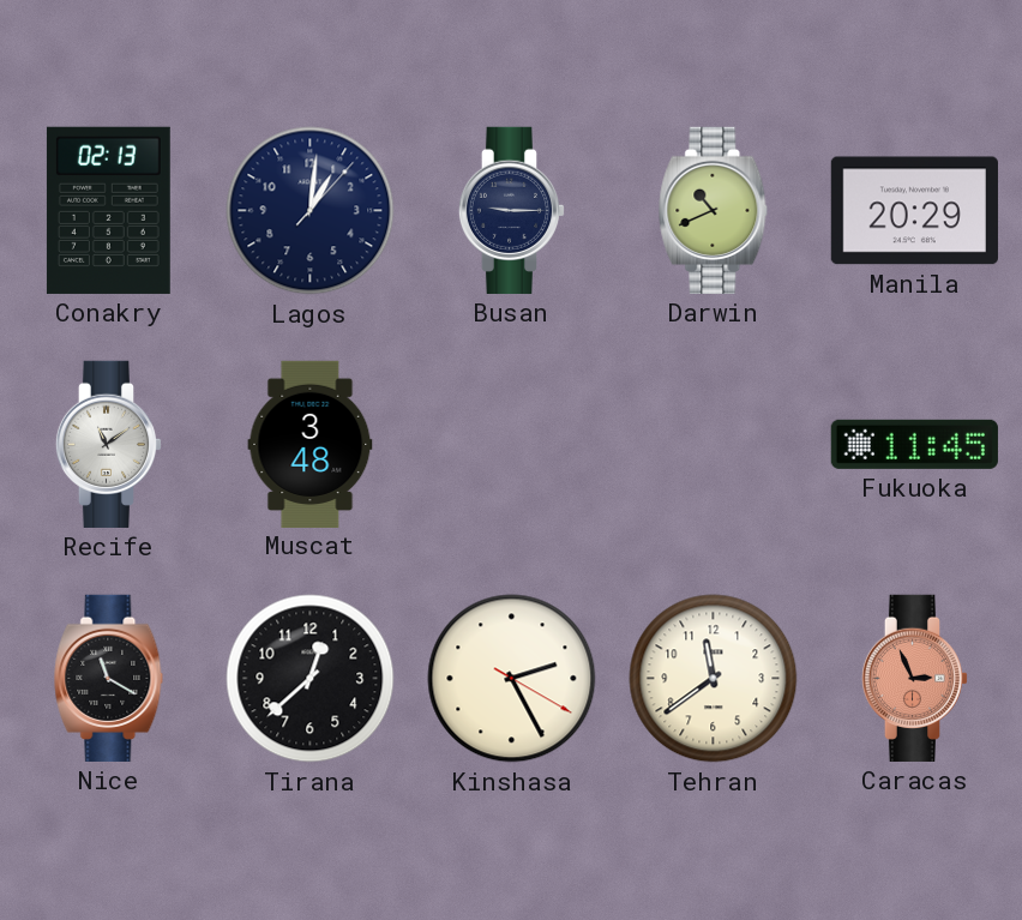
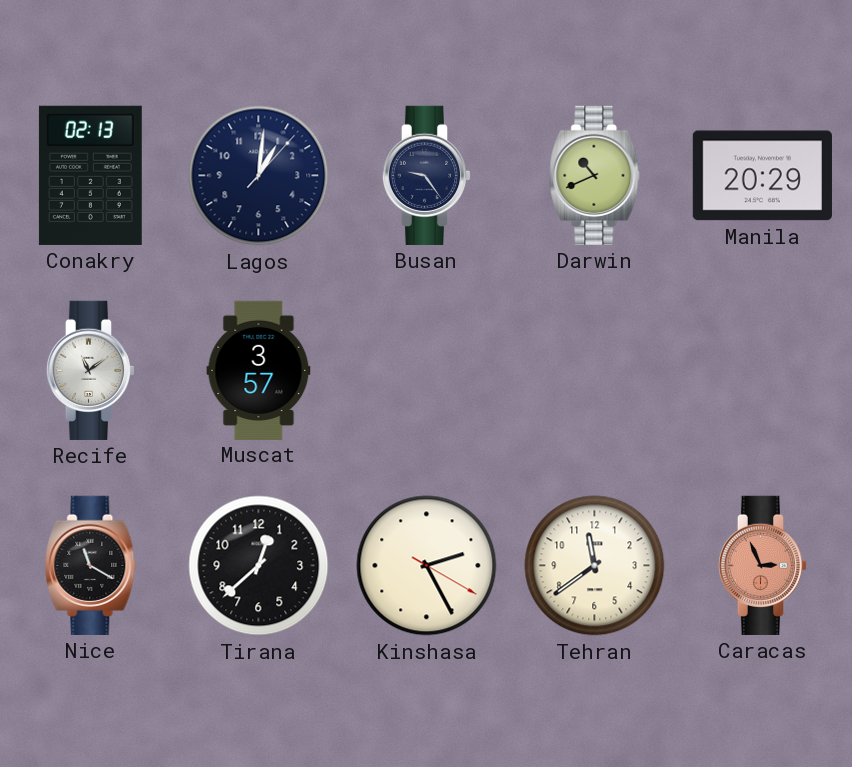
Busan: 9:15 -> 9:24
Muscat: 3:48 -> 3:57
Fukuoka: 11:45 -> none
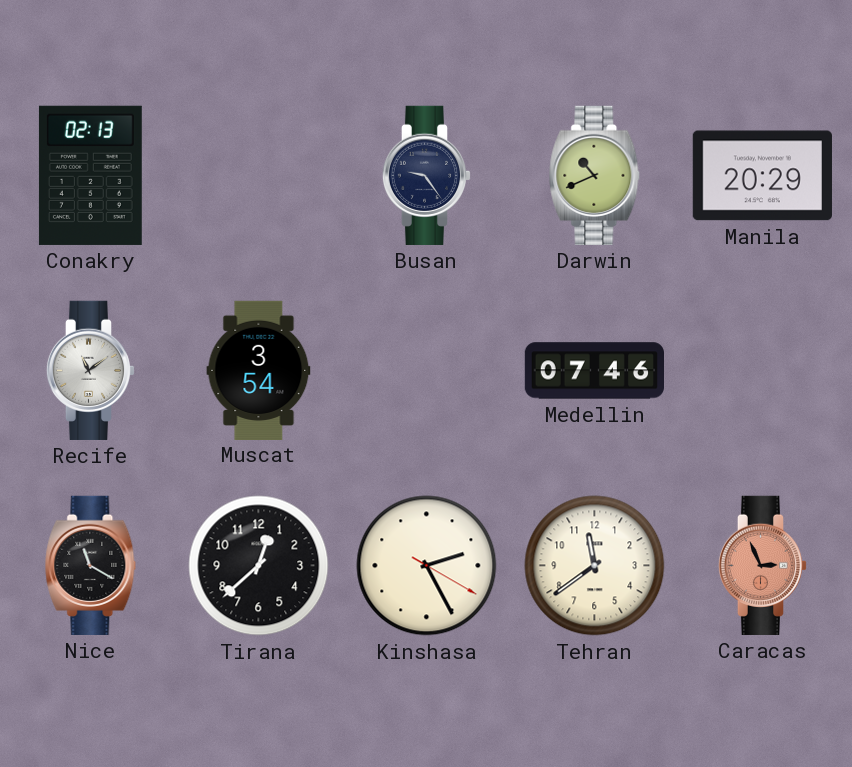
Lagos: 1:01 -> none
Muscat: 3:57 -> 3:54
Medellin: none -> 07:46
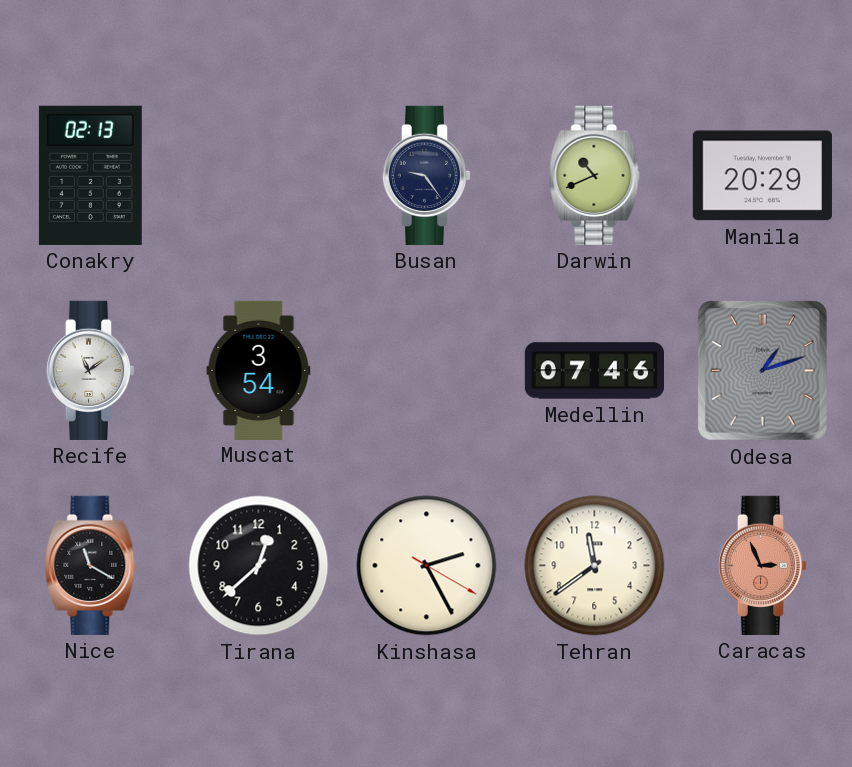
Odesa: none -> 1:12
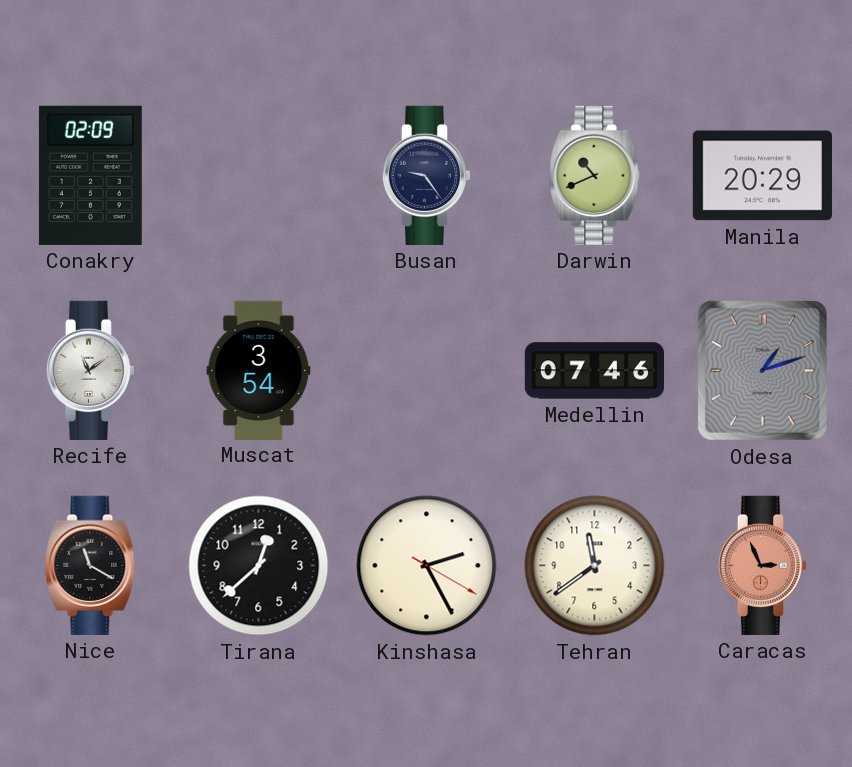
Conakry: 02:13 -> 02:09
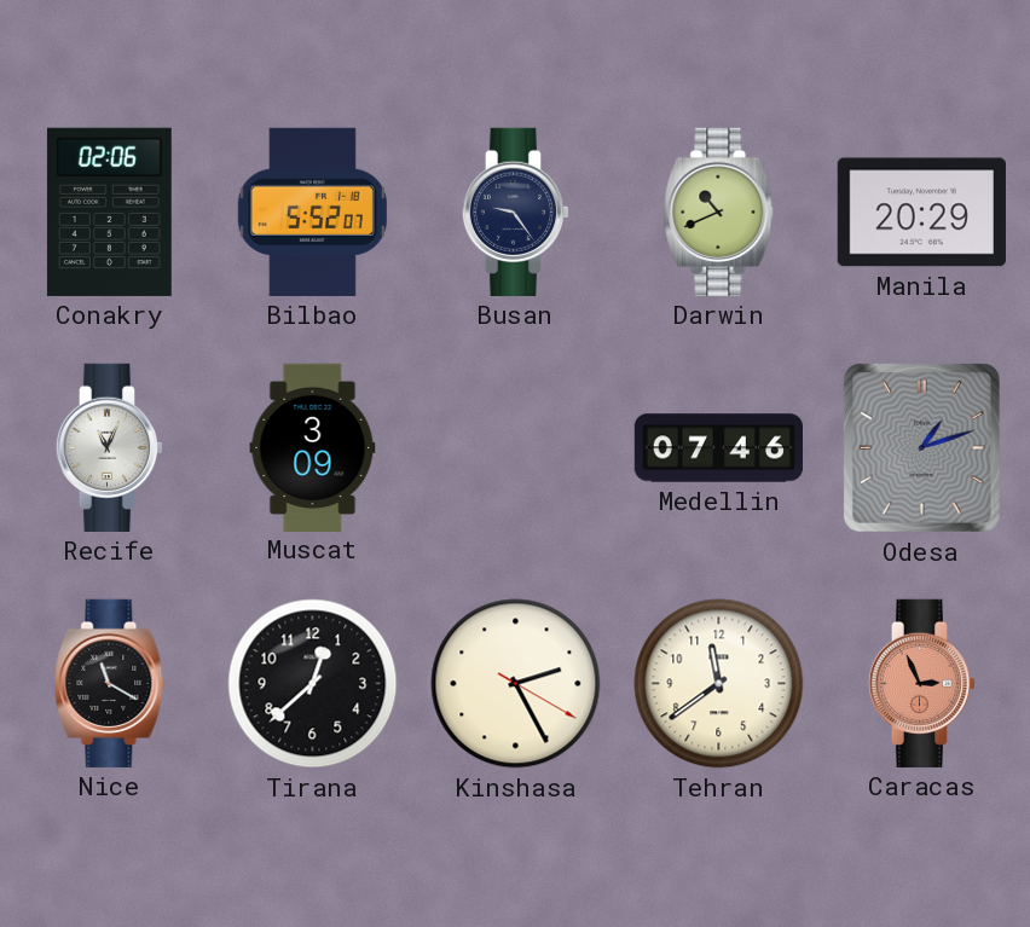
Conakry: 02:09 -> 02:06
Bilbao: none -> 5:52
Recife: 11:09 -> 11:04
Muscat: 3:54 -> 3:09
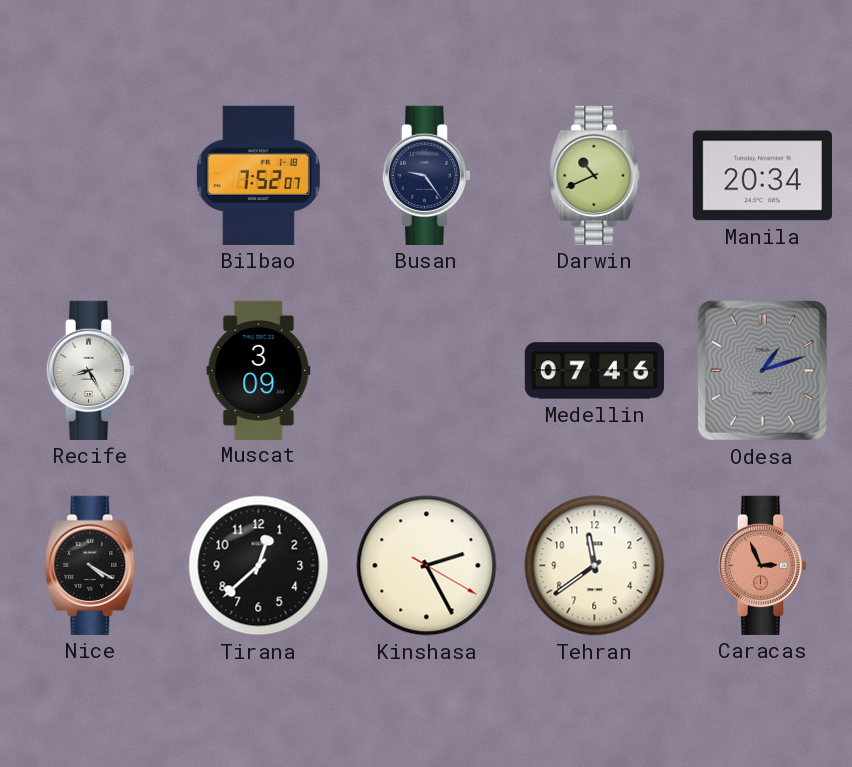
Conakry: 02:06 -> none
Bilbao: 5:52 -> 7:52
Manila: 20:29 -> 20:34
Recife: 11:04 -> 8:25
Nice: 11:20 -> 4:20
